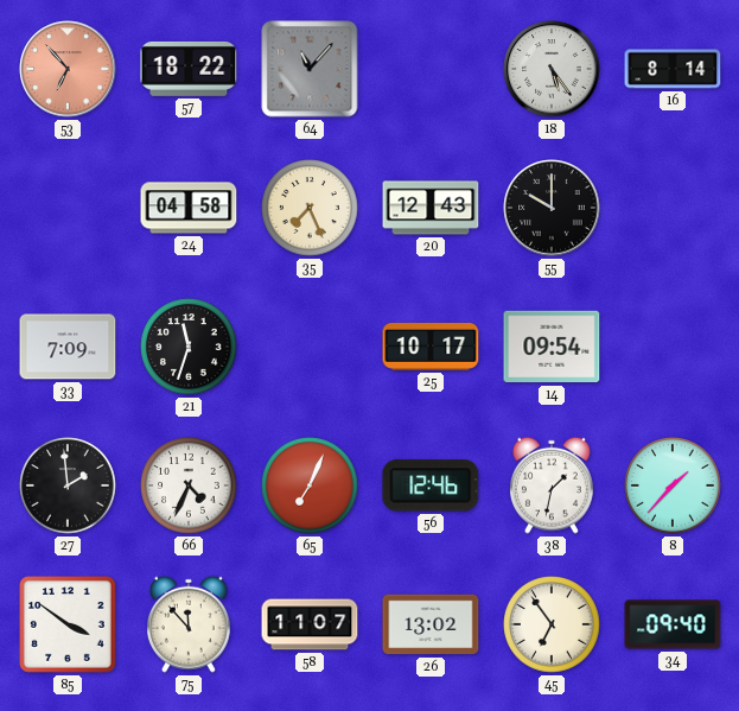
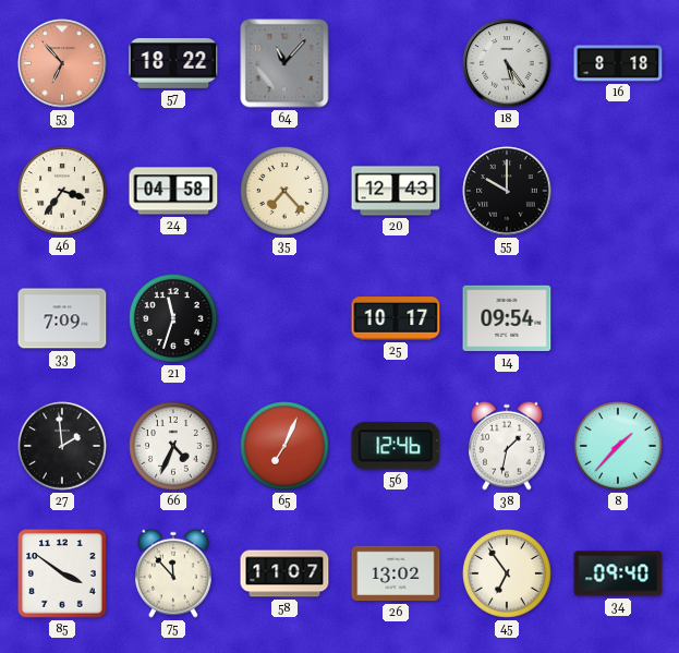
16: 8:14 -> 8:18
46: none -> 3:36
35: 7:26 -> 7:23
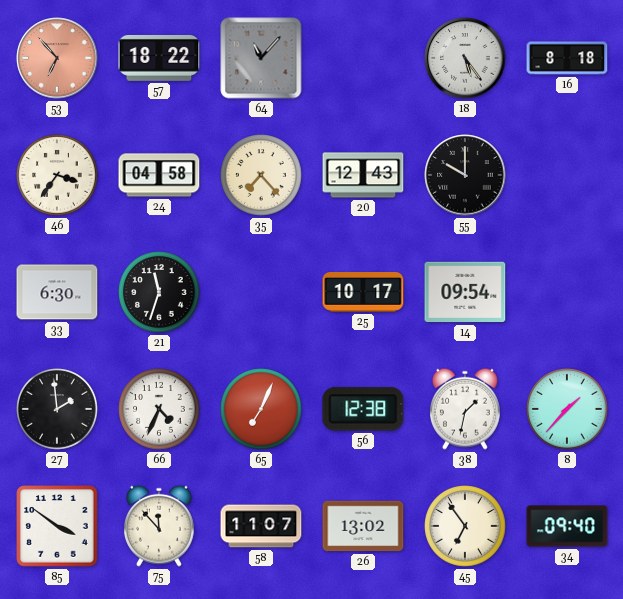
33: 7:09 -> 6:30
56: 12:46 -> 12:38
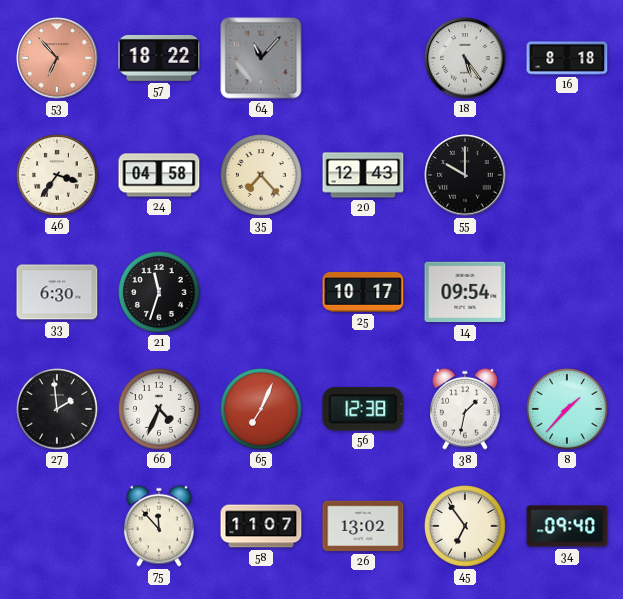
85: 3:51 -> none
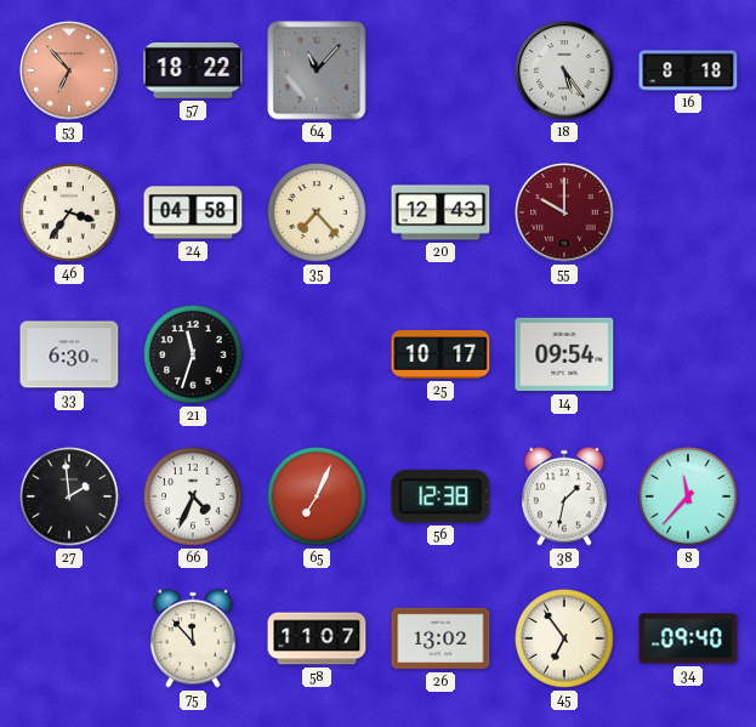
55 dial: black -> burgundy
8: 1:37 -> 11:37
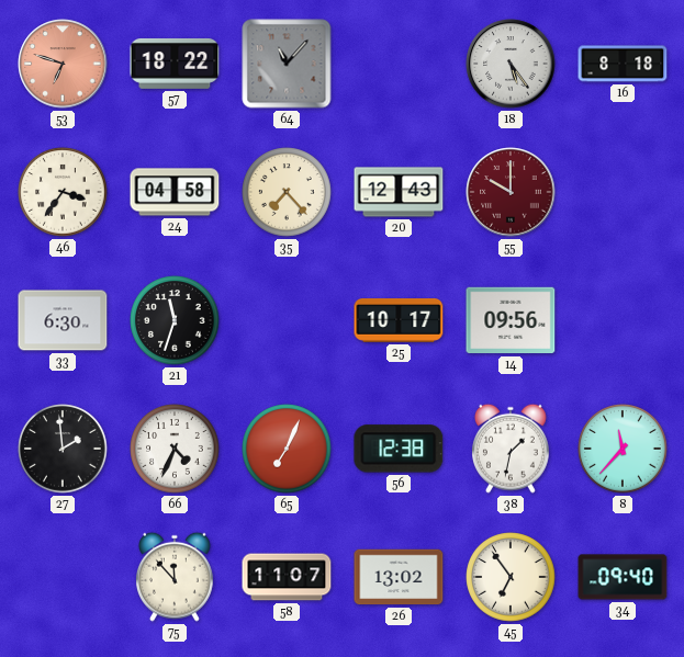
53: 6:53 -> 6:48
14: 09:54 -> 09:56
